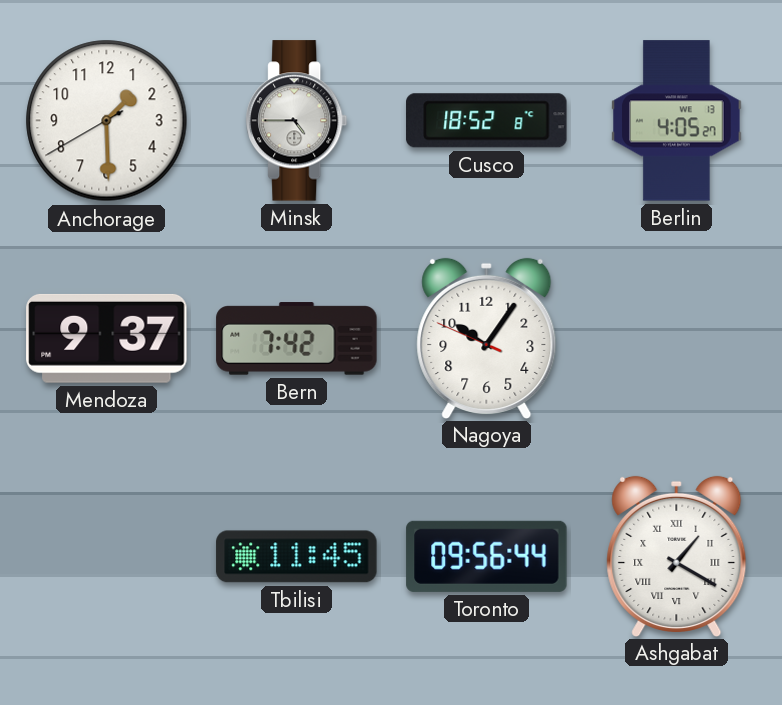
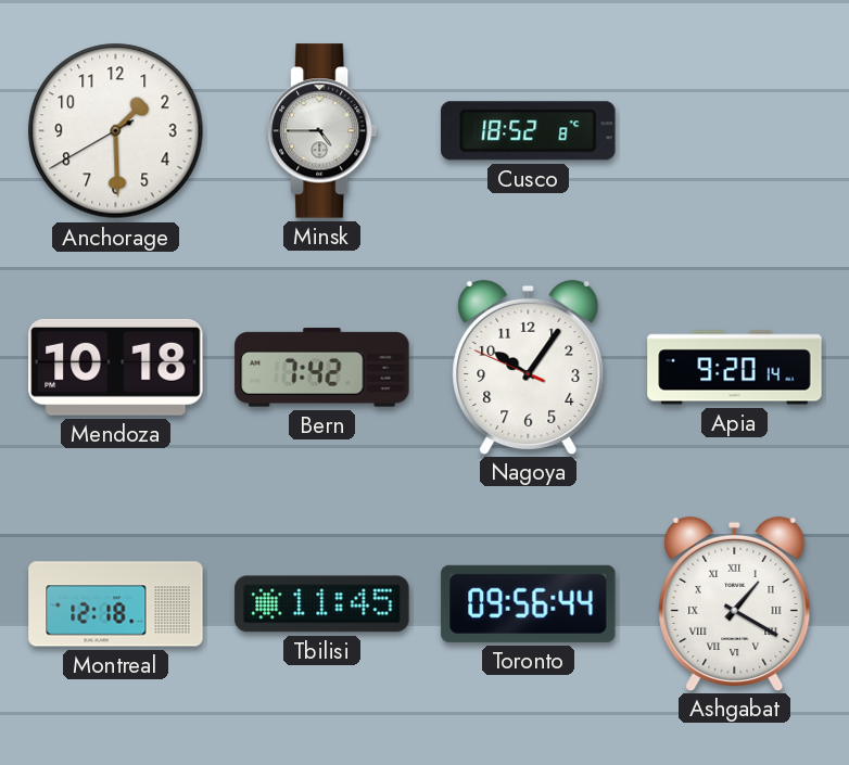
Berlin: 4:05 -> none
Mendoza: 9:37 -> 10:18
Apia: none -> 9:20
Montreal: none -> 12:18
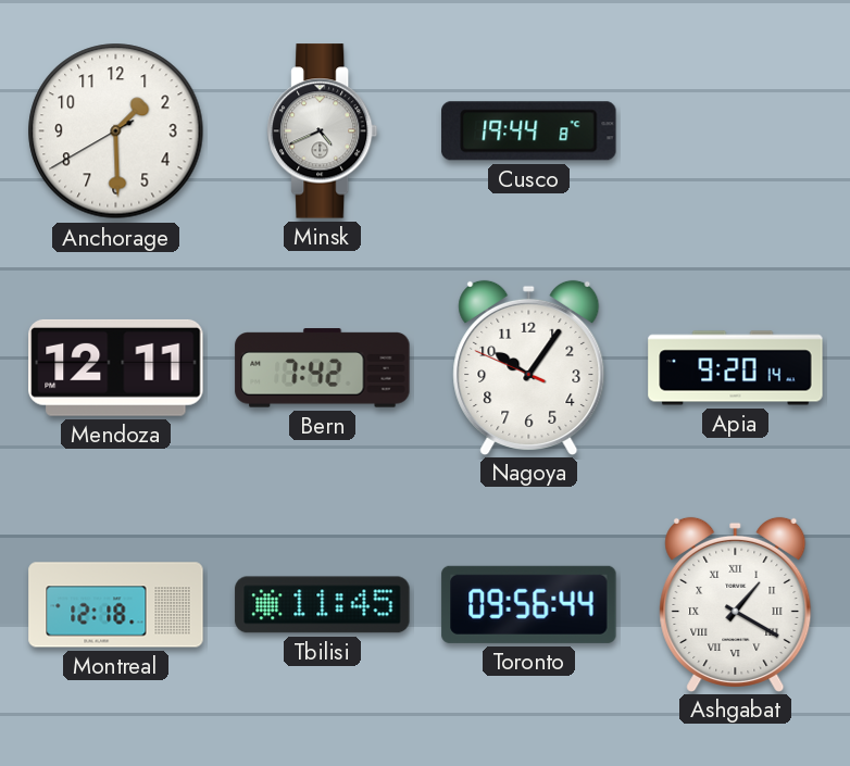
Minsk: 4:45 -> 4:41
Cusco: 18:52 -> 19:44
Mendoza: 10:18 -> 12:11
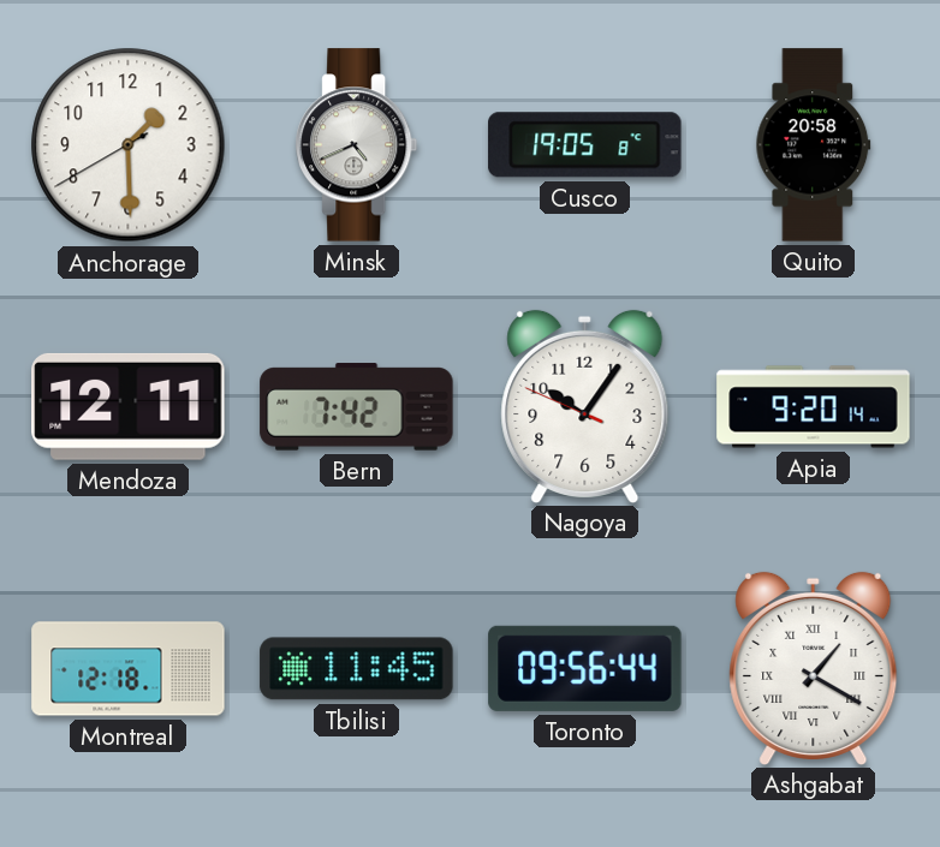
Cusco: 19:44 -> 19:05
Quito: none -> 20:58
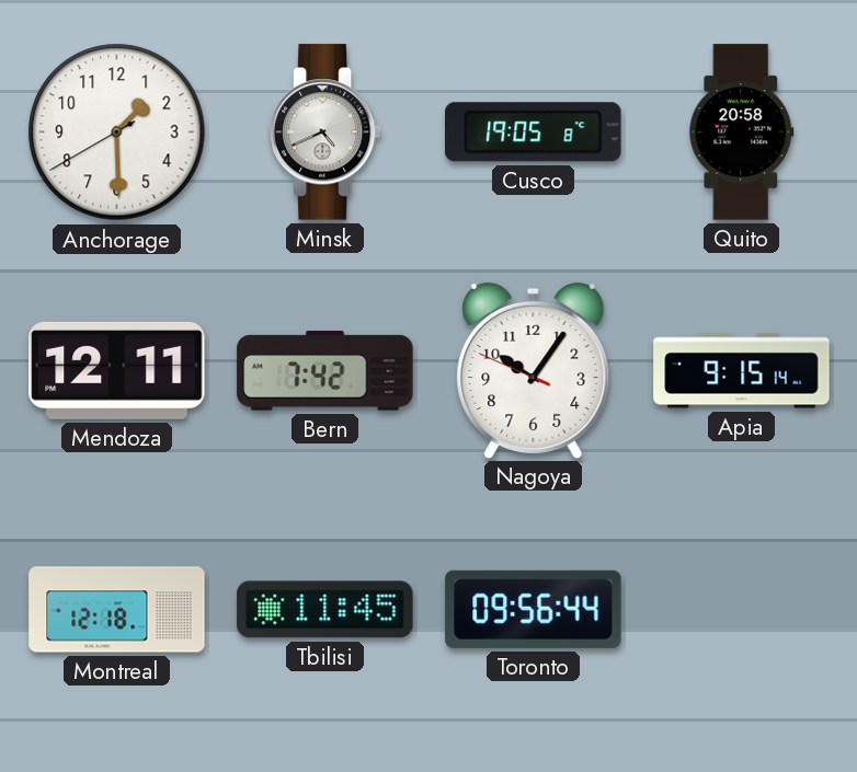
Apia: 9:20 -> 9:15
Ashgabat: 1:20 -> none
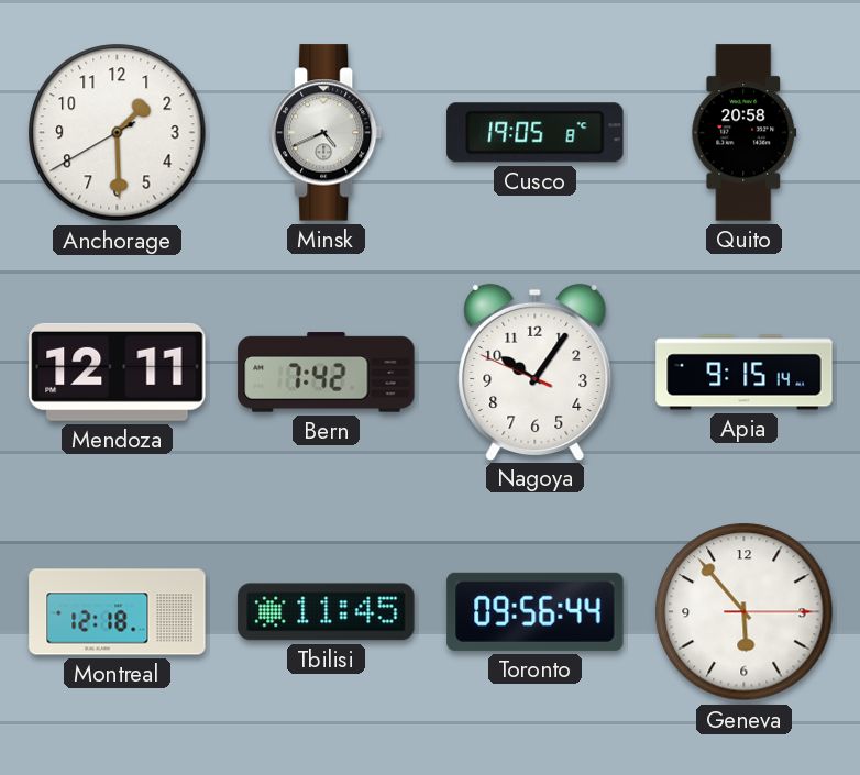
Geneva: none -> 5:53
